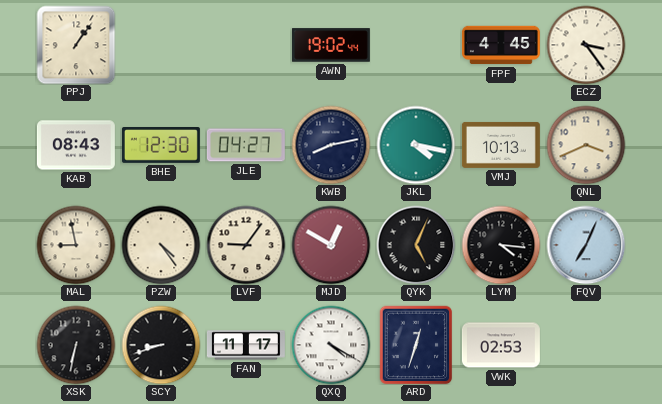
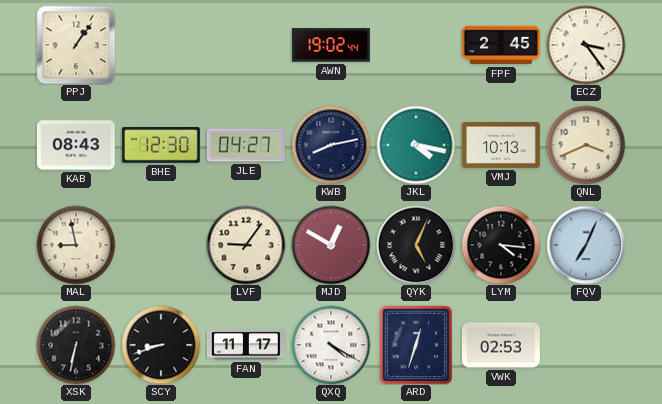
FPF: 4:45 -> 2:45
PZW: 4:24 -> none
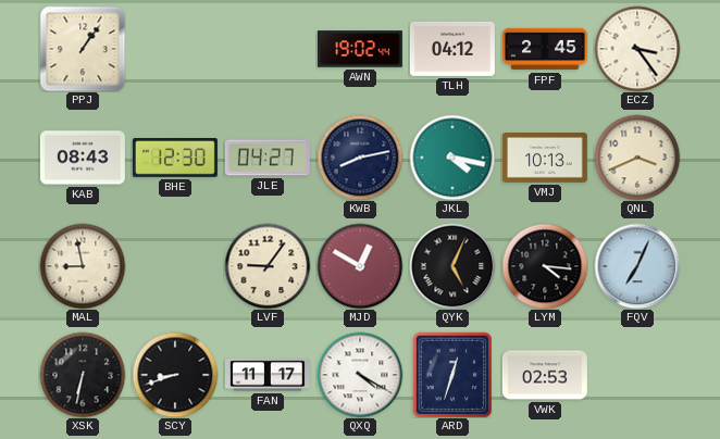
TLH: none -> 04:12
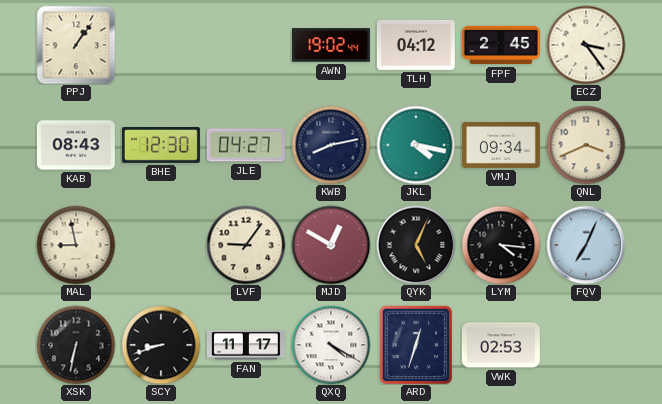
VMJ: 10:13 -> 09:34
